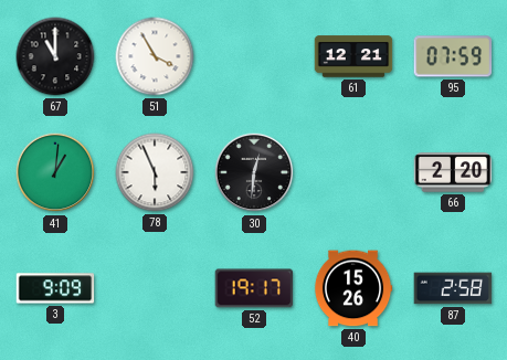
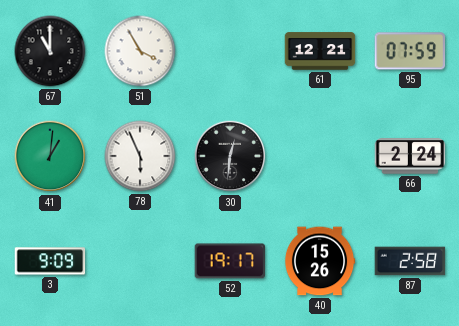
66: 2:20 -> 2:24
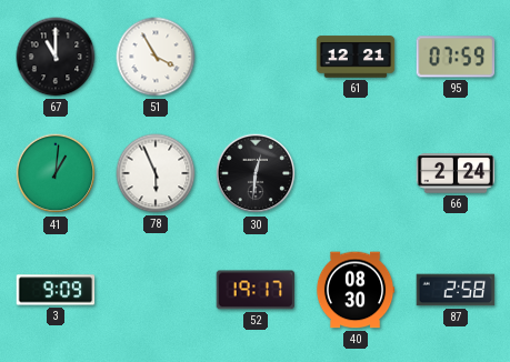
40: 15:26 -> 08:30
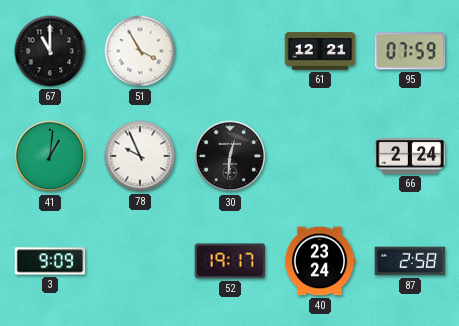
78: 5:56 -> 9:56
40: 08:30 -> 23:24
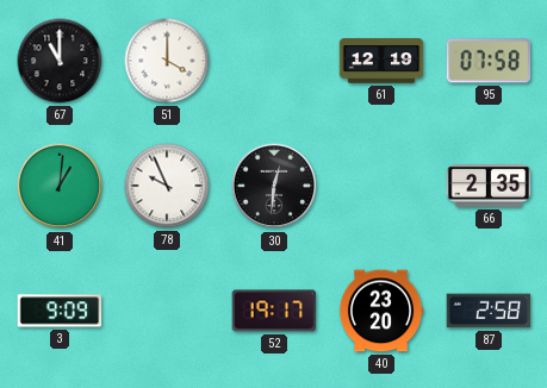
51: 3:55 -> 4:00
61: 12:21 -> 12:19
95: 07:59 -> 07:58
66: 2:24 -> 2:35
40: 23:24 -> 23:20
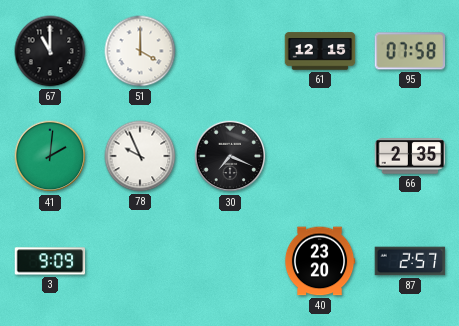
61: 12:19 -> 12:15
41: 1:01 -> 2:01
30: 12:31 -> 7:19
52: 19:17 -> none
87: 2:58 -> 2:57
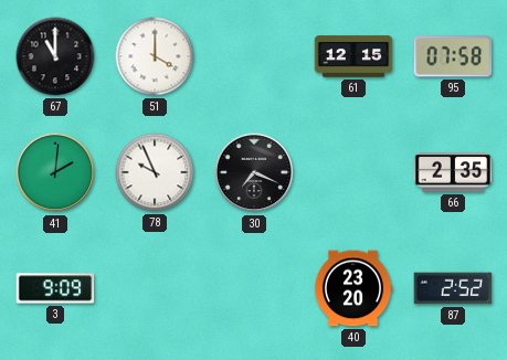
87: 2:57 -> 2:52
